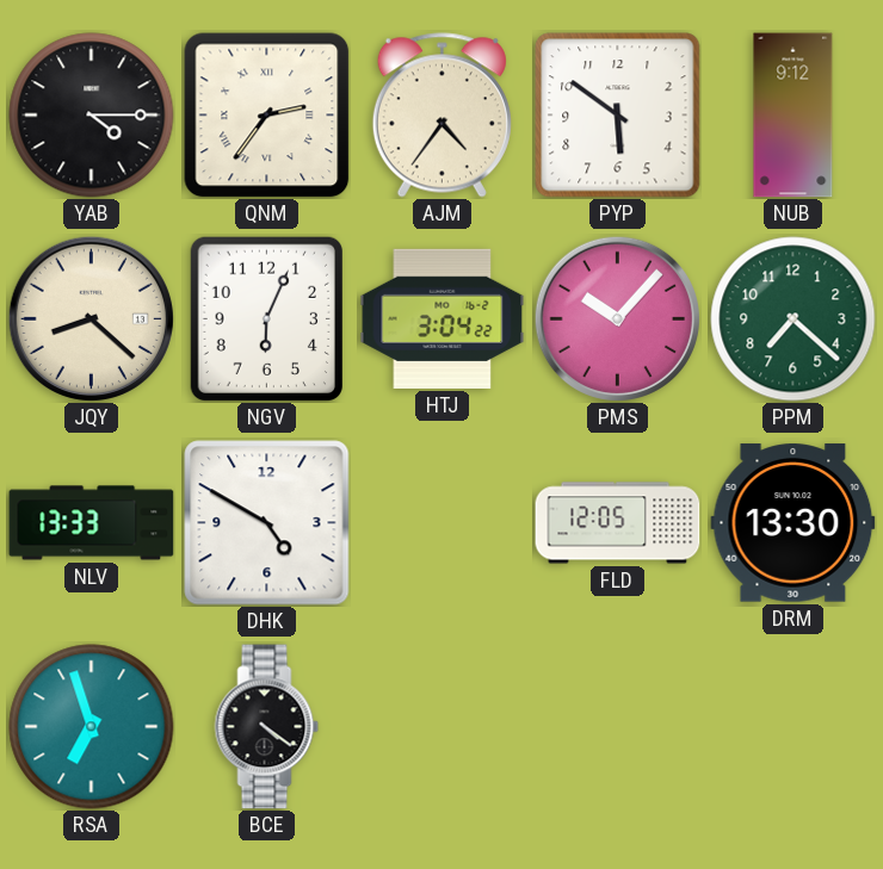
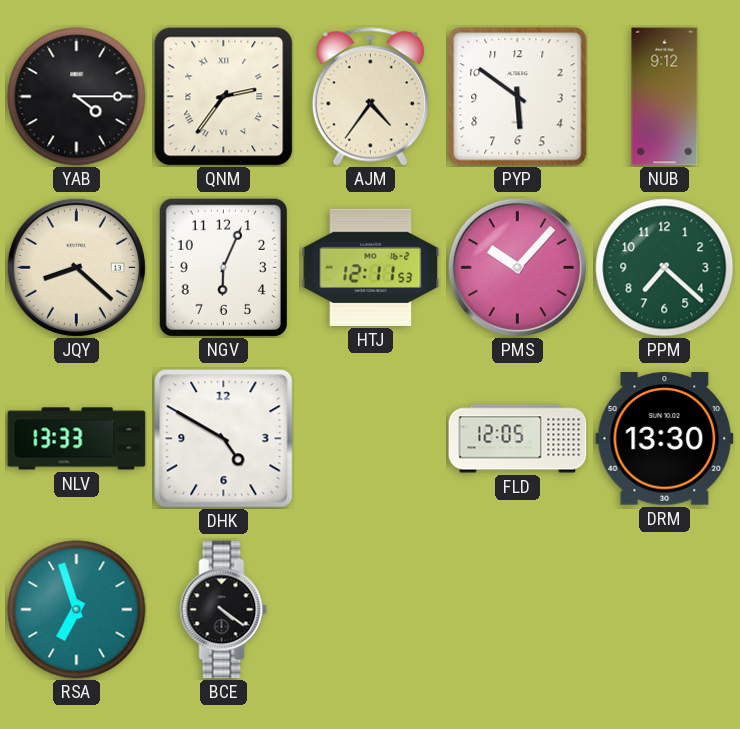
HTJ: 3:04 -> 12:11
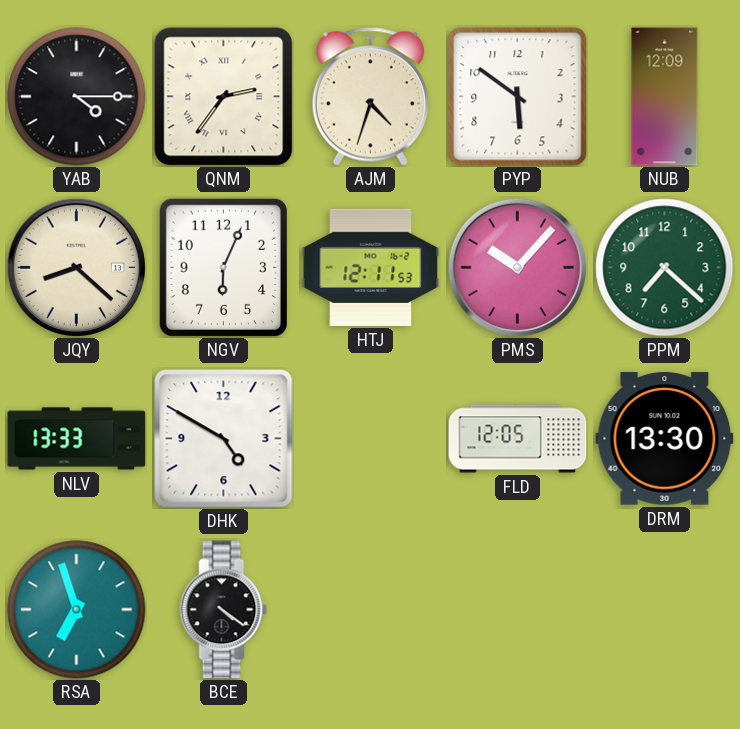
AJM: 4:36 -> 4:33
NUB: 9:12 -> 12:09
